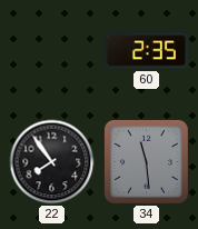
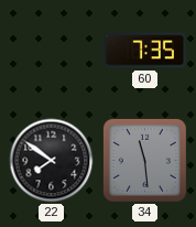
60: 2:35 -> 7:35
22: 7:54 -> 7:51
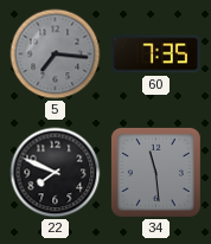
5: none -> 7:16
22: 7:51 -> 7:49
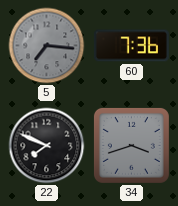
60: 7:35 -> 7:36
34: 11:29 -> 3:42
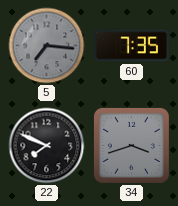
60: 7:36 -> 7:35
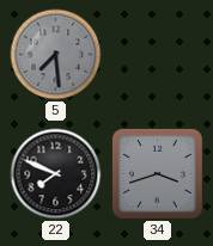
5: 7:16 -> 7:29
60: 7:35 -> none
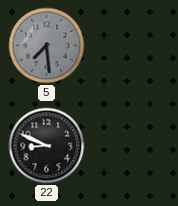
22: 7:49 -> 8:49
34: 3:42 -> none
